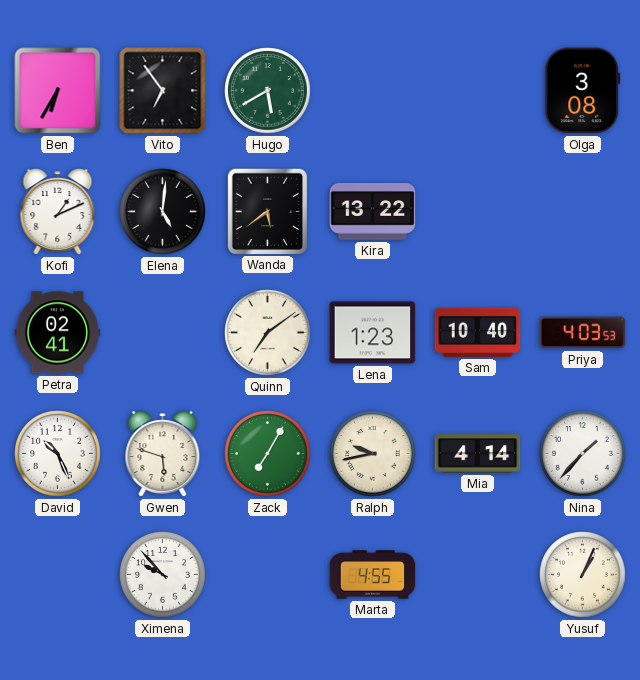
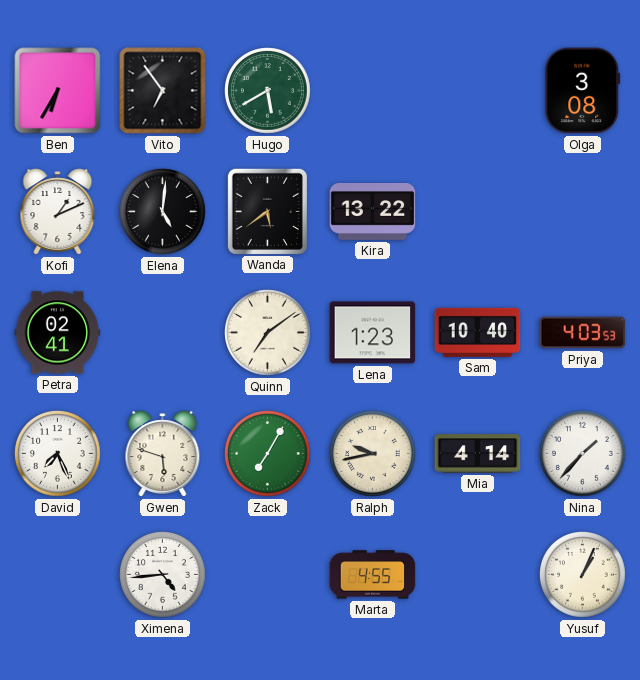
David: 10:26 -> 7:26
Ximena: 9:53 -> 4:44
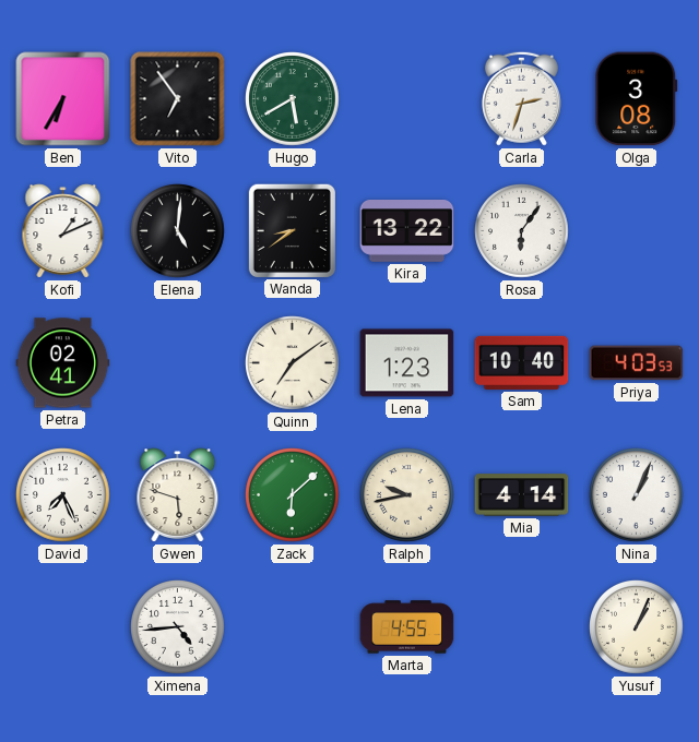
Carla: none -> 2:33
Wanda: 5:39 -> 8:39
Rosa: none -> 6:06
Zack: 7:05 -> 6:08
Nina: 1:37 -> 1:04
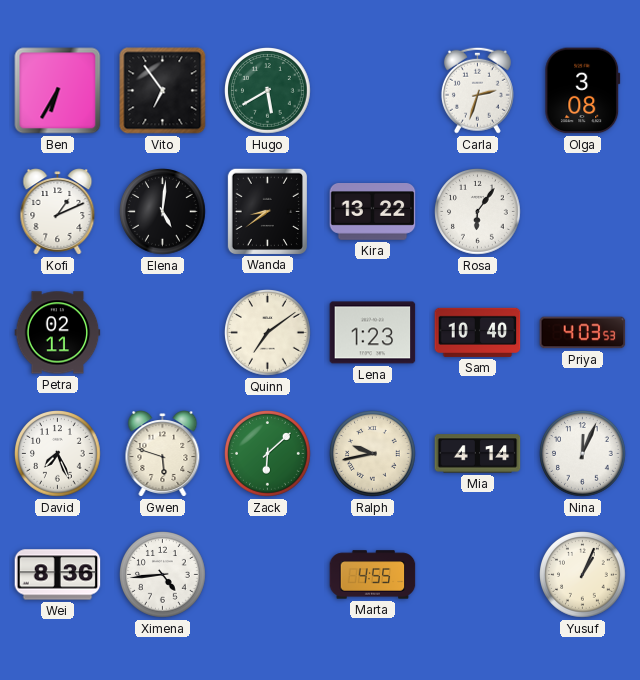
Petra: 02:41 -> 02:11
Nina: 1:04 -> 12:04
Wei: none -> 8:36
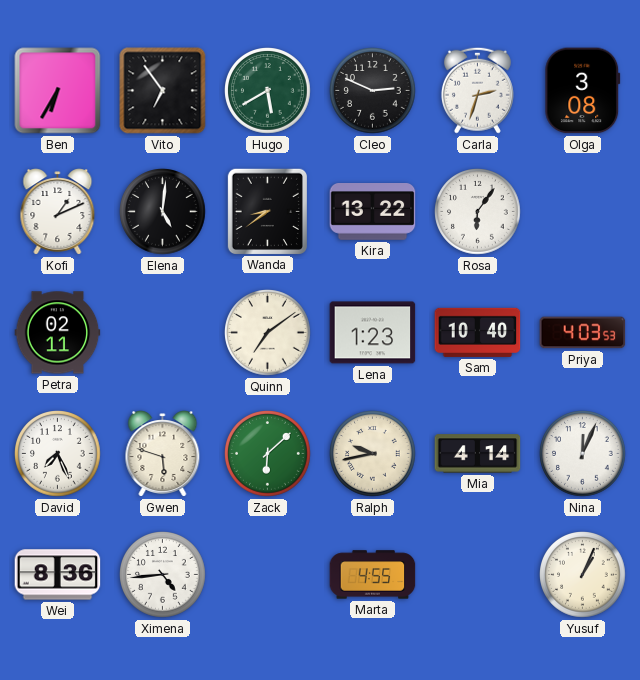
Cleo: none -> 2:49
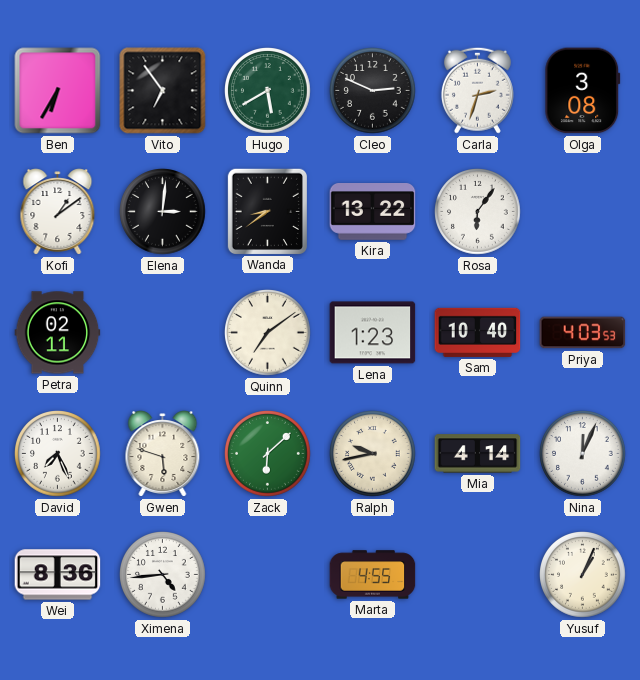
Kofi: 1:11 -> 1:09
Elena: 5:01 -> 3:01
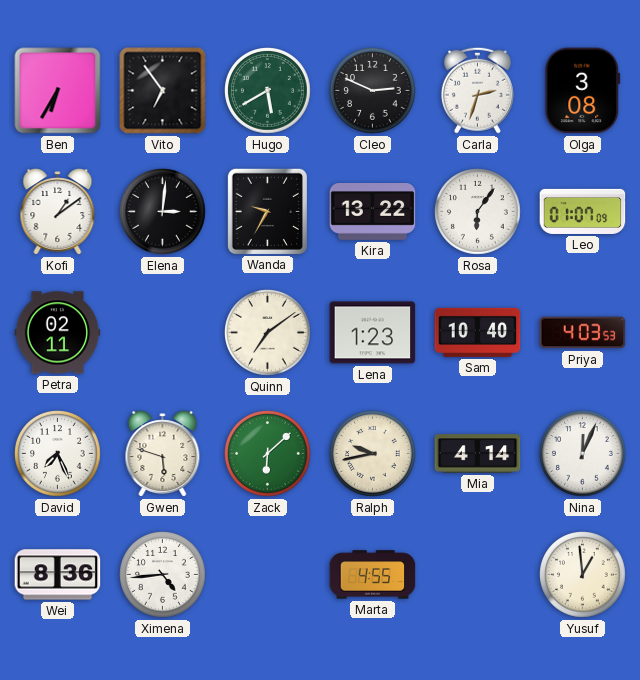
Wanda: 8:39 -> 9:35
Leo: none -> 01:07
Yusuf: 1:04 -> 12:59
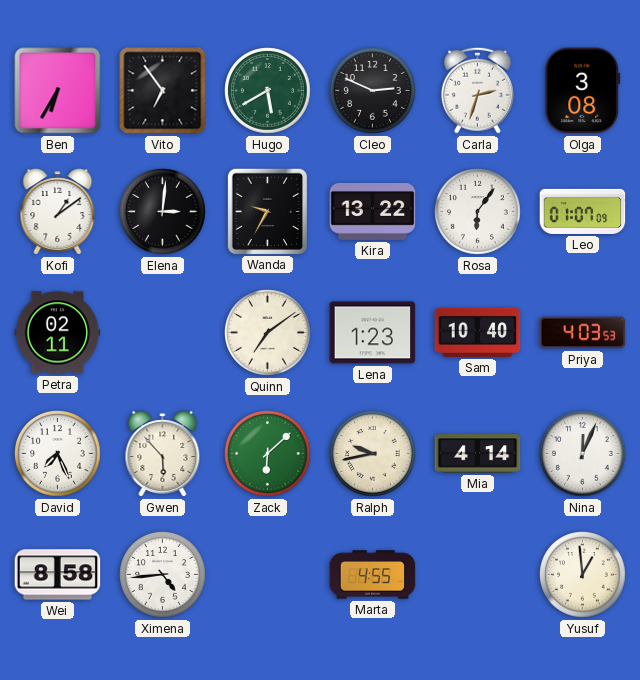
Gwen: 5:48 -> 5:53
Wei: 8:36 -> 8:58
